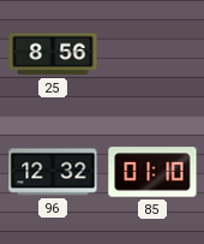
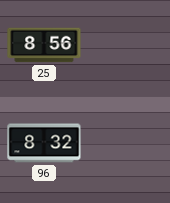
96: 12:32 -> 8:32
85: 01:10 -> none
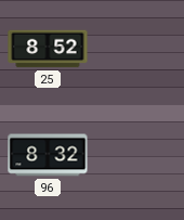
25: 8:56 -> 8:52
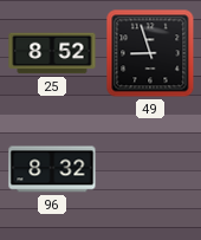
49: none -> 8:57
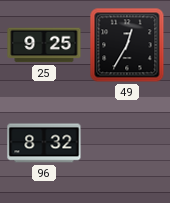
25: 8:52 -> 9:25
49: 8:57 -> 12:35
